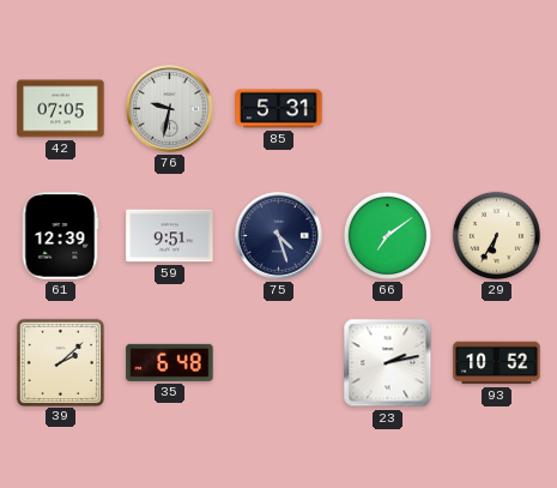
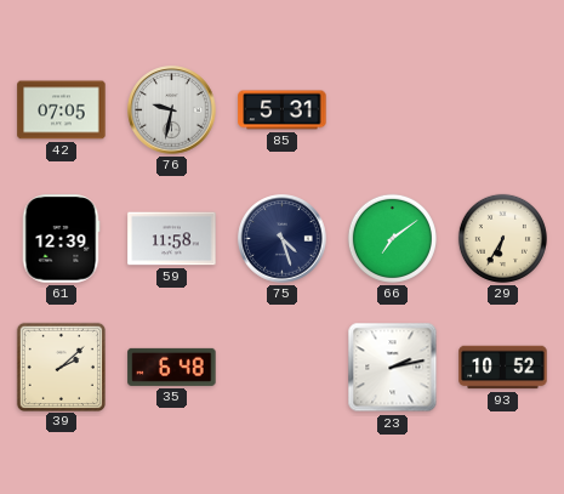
59: 9:51 -> 11:58
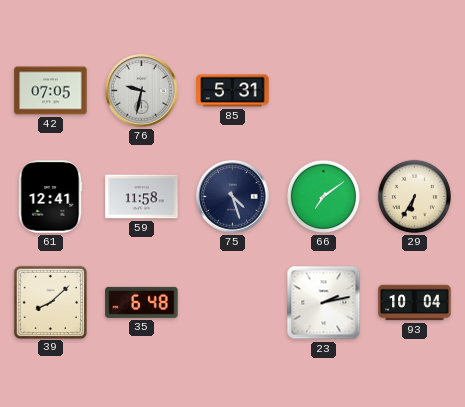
61: 12:39 -> 12:41
39: 2:08 -> 8:08
93: 10:52 -> 10:04
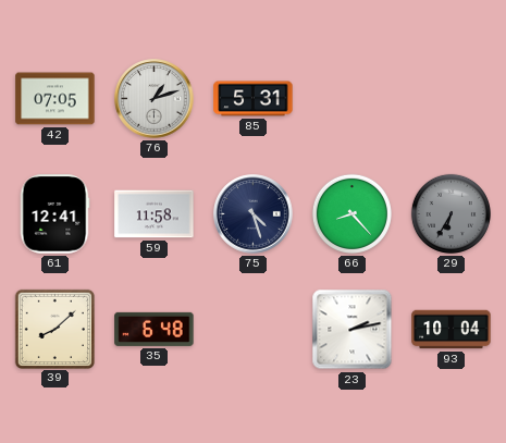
76: 9:32 -> 1:12
66: 7:09 -> 8:23
29 dial: cream -> grey
